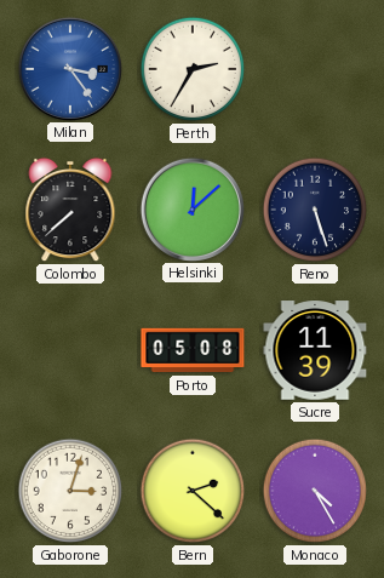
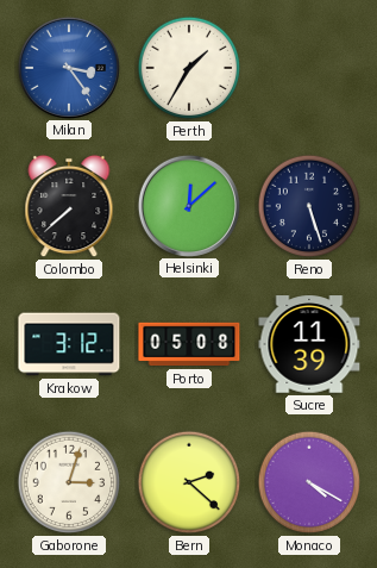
Perth: 2:35 -> 1:35
Krakow: none -> 3:12
Monaco: 4:25 -> 4:20
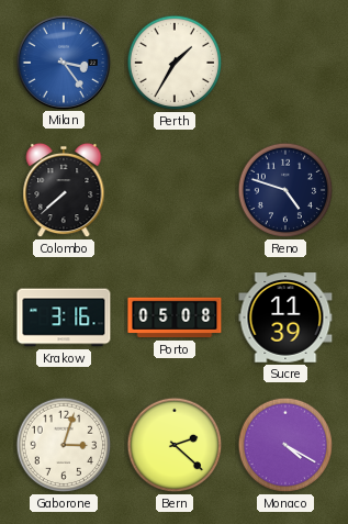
Helsinki: 12:08 -> none
Reno: 5:27 -> 4:48
Krakow: 3:12 -> 3:16
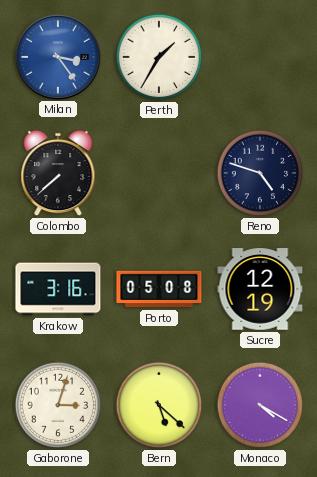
Sucre: 11:39 -> 12:19
Bern: 2:22 -> 5:22
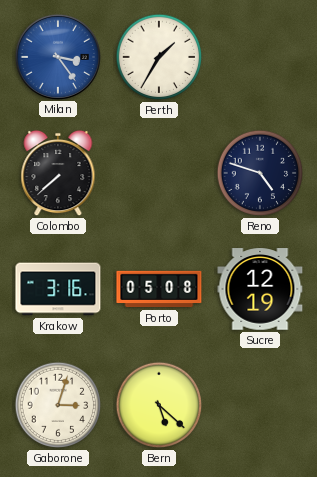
Monaco: 4:20 -> none
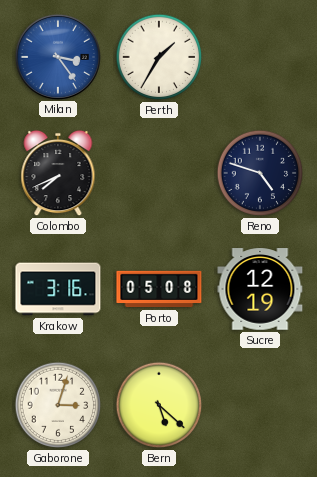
Colombo: 7:38 -> 7:41
